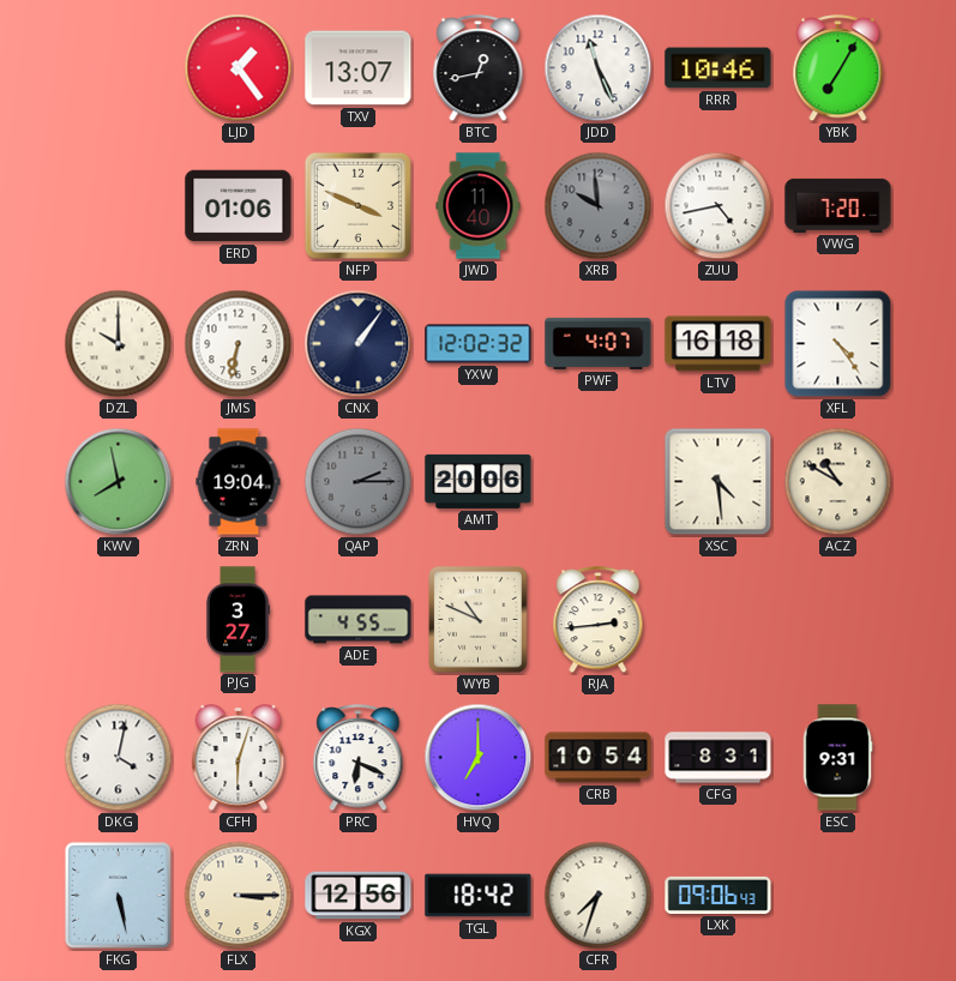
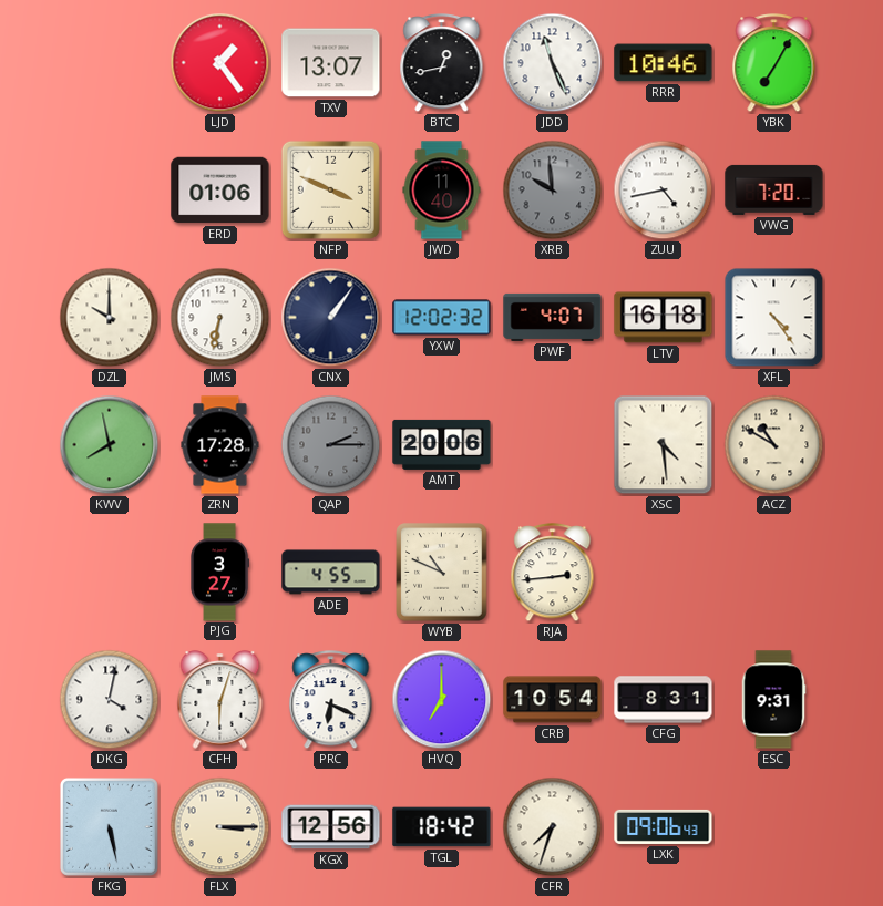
ZRN: 19:04 -> 17:28
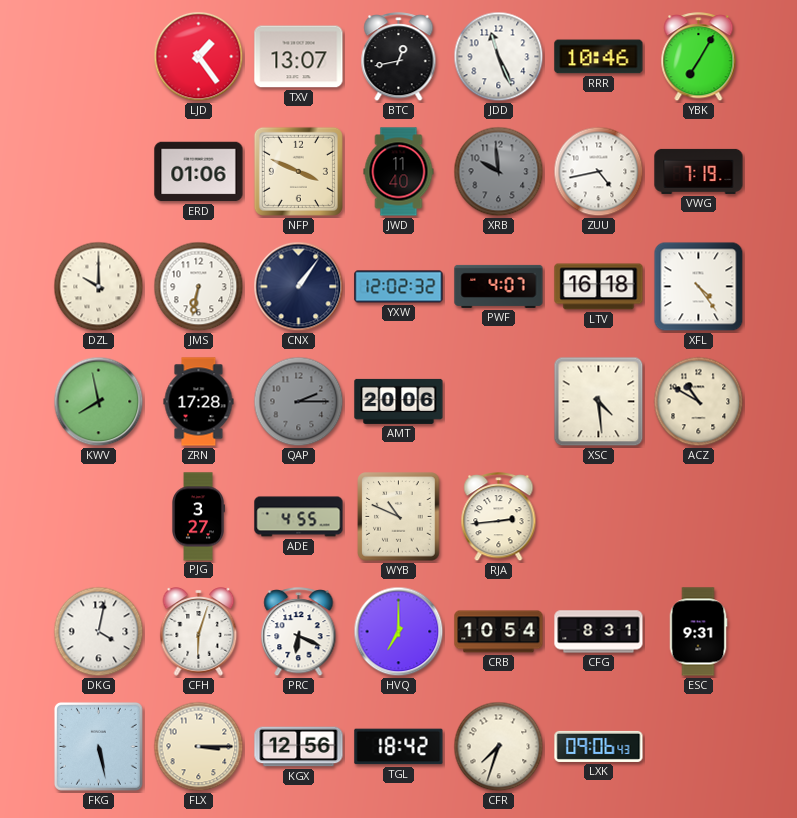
VWG: 7:20 -> 7:19
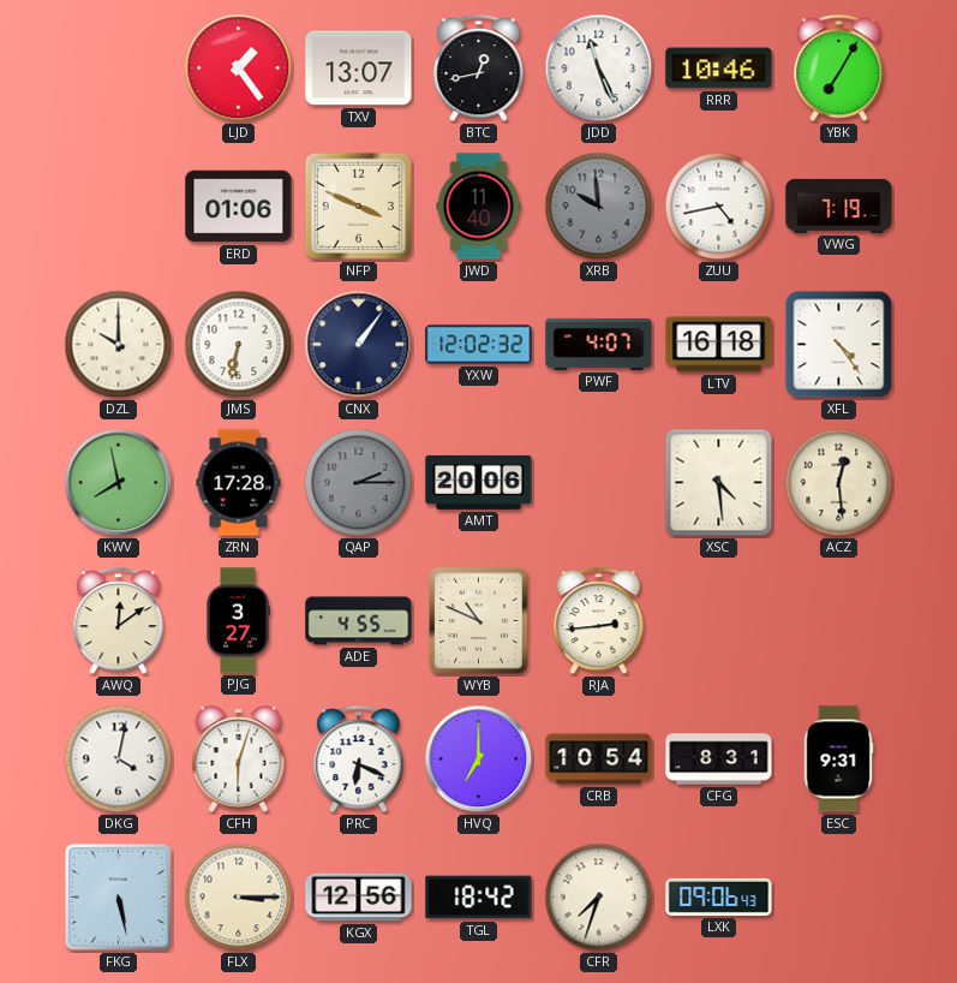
ACZ: 10:50 -> 12:29
AWQ: none -> 12:09
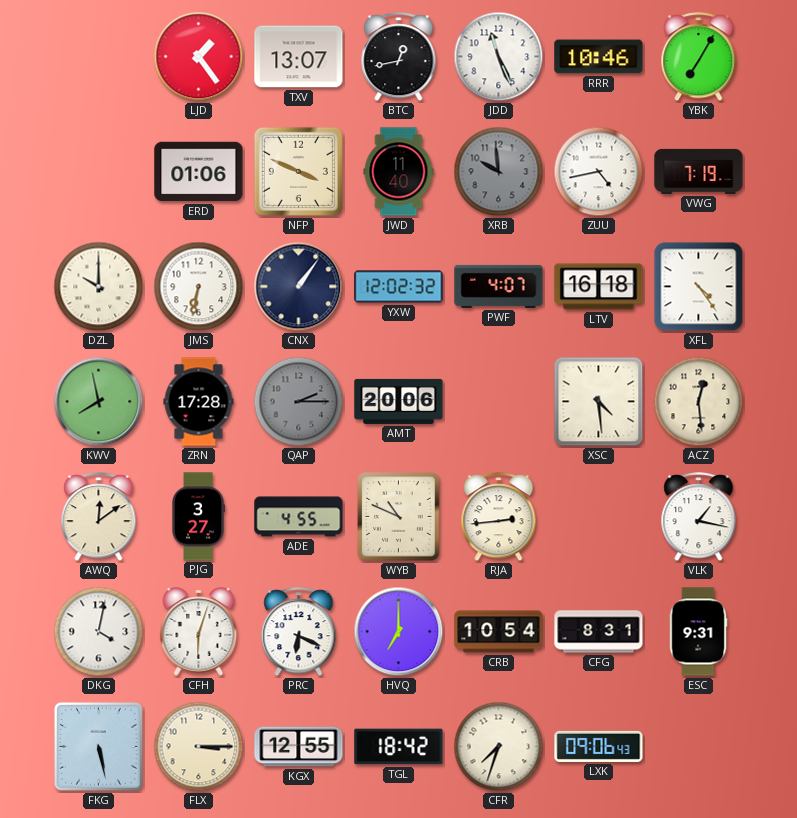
VLK: none -> 1:17
KGX: 12:56 -> 12:55
